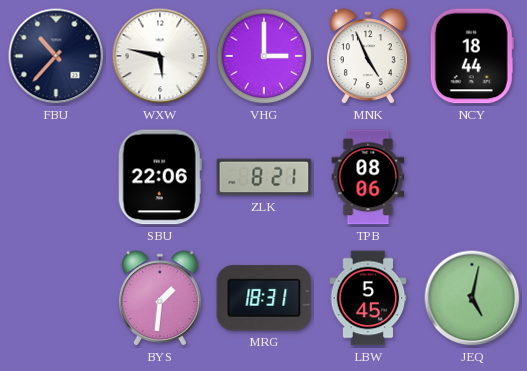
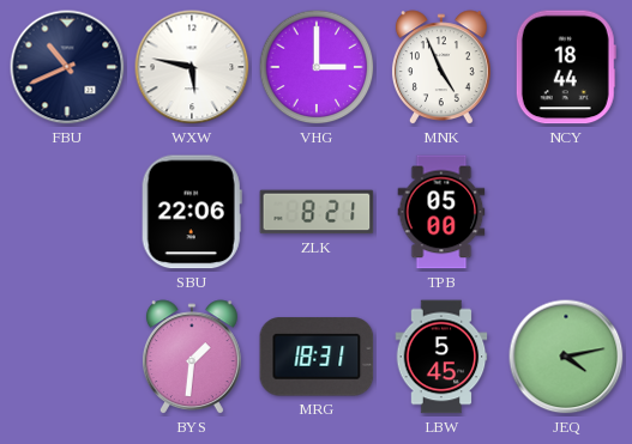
FBU: 10:37 -> 10:41
TPB: 08:06 -> 05:00
JEQ: 5:02 -> 4:13
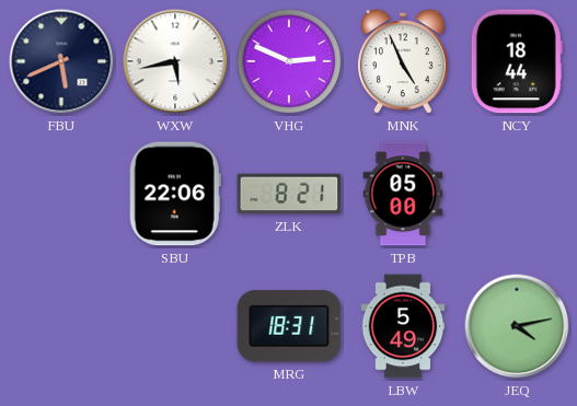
FBU: 10:41 -> 5:41
WXW: 5:47 -> 5:43
VHG: 3:00 -> 2:49
BYS: 1:31 -> none
LBW: 5:45 -> 5:49
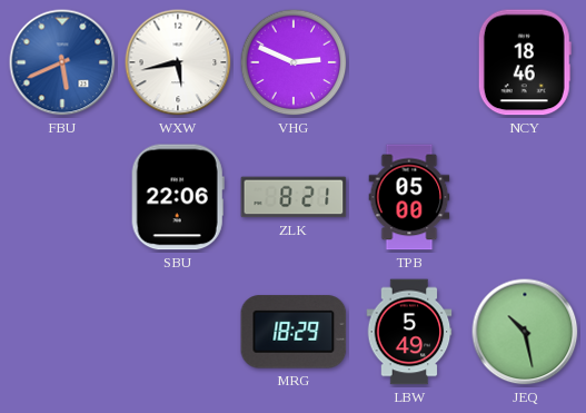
FBU dial: navy -> blue
MNK: 4:56 -> none
NCY: 18:44 -> 18:46
MRG: 18:31 -> 18:29
JEQ: 4:13 -> 10:28
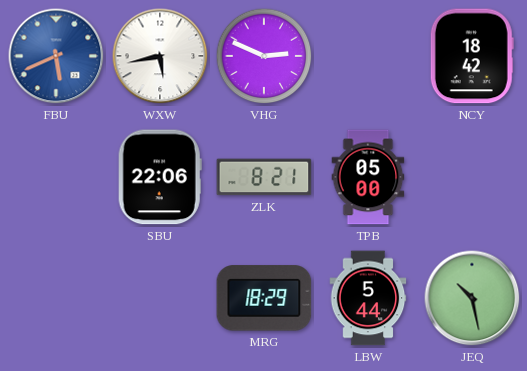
NCY: 18:46 -> 18:42
LBW: 5:49 -> 5:44
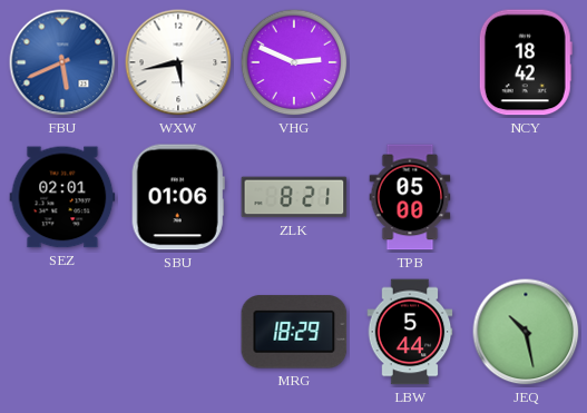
SEZ: none -> 02:01
SBU: 22:06 -> 01:06
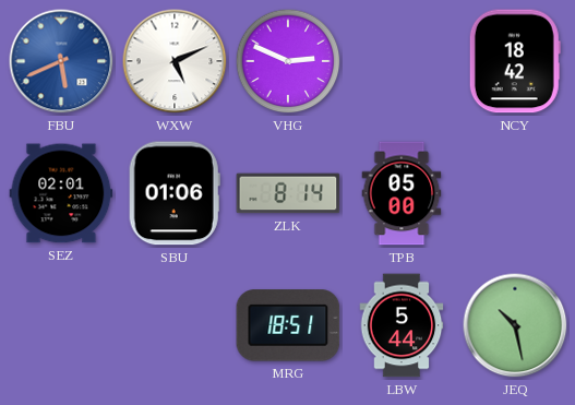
WXW: 5:43 -> 5:11
ZLK: 8:21 -> 8:14
MRG: 18:29 -> 18:51
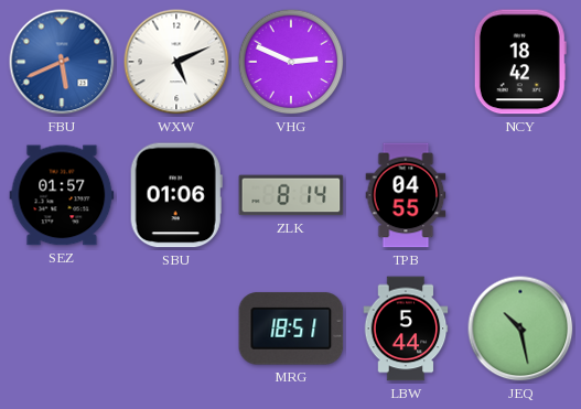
SEZ: 02:01 -> 01:57
TPB: 05:00 -> 04:55
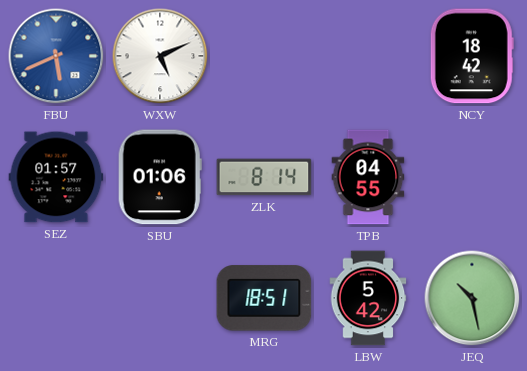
VHG: 2:49 -> none
LBW: 5:44 -> 5:42
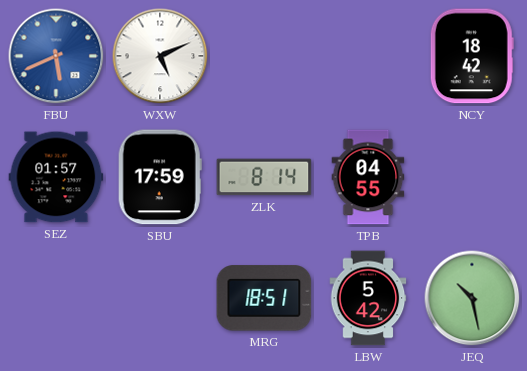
SBU: 01:06 -> 17:59
